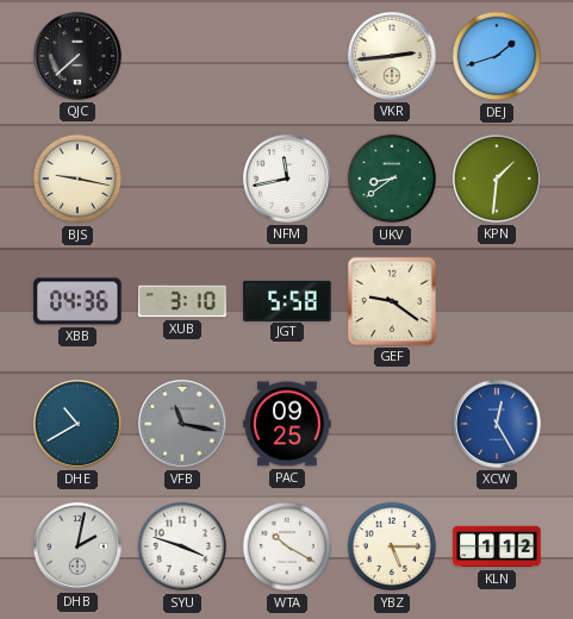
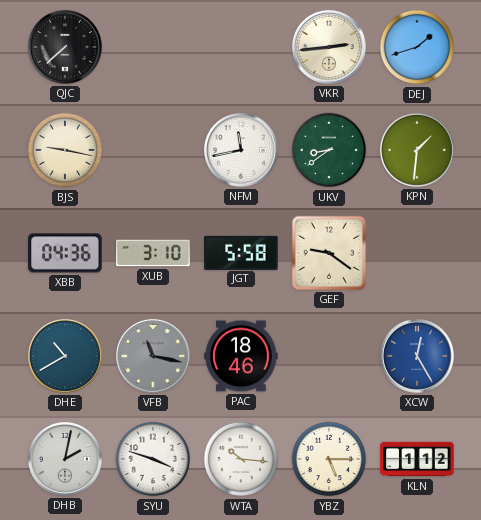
PAC: 09:25 -> 18:46
WTA: 10:20 -> 10:16
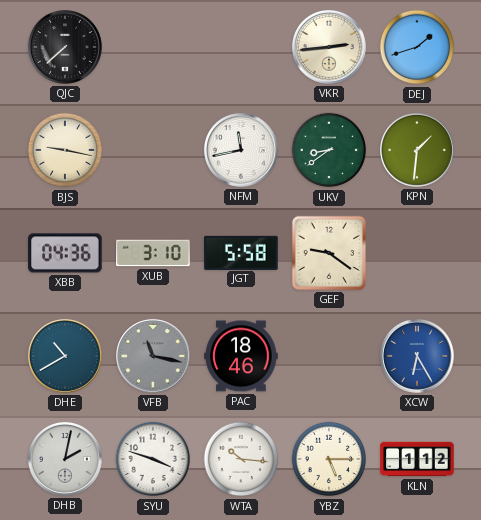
XCW: 12:25 -> 6:25
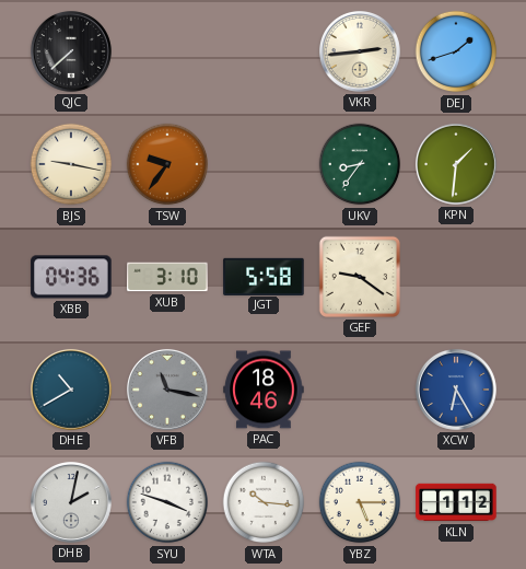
TSW: none -> 9:36
NFM: 11:43 -> none
UKV: 8:39 -> 8:36
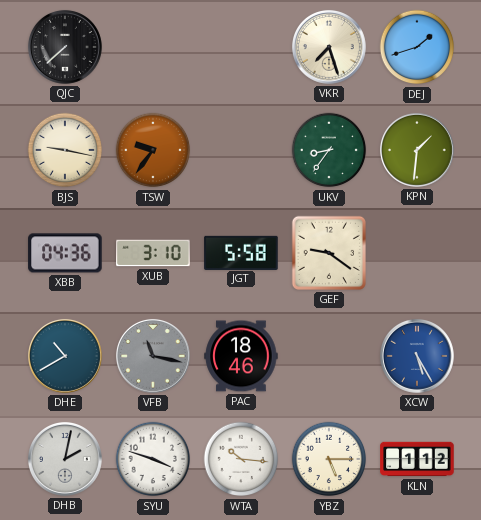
VKR: 2:44 -> 7:27
XCW: 6:25 -> 5:25
